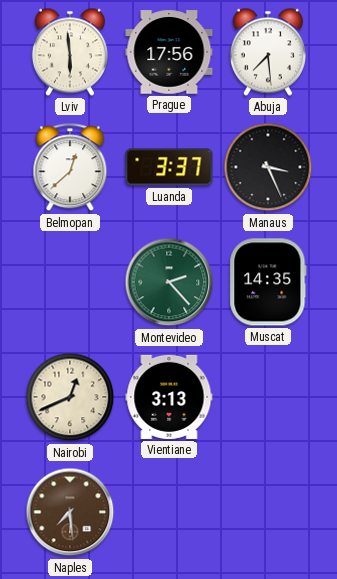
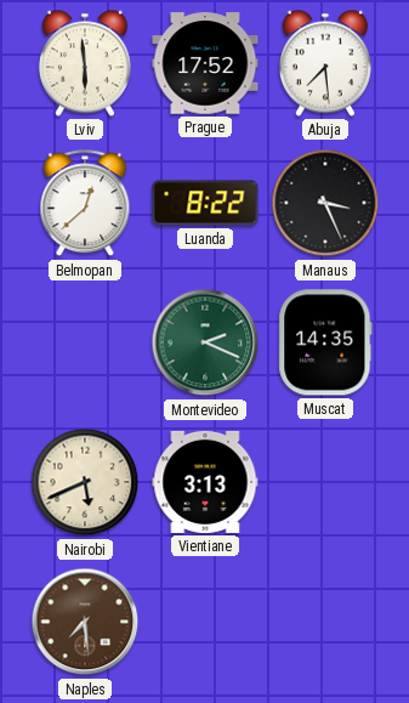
Prague: 17:56 -> 17:52
Luanda: 3:37 -> 8:22
Montevideo: 2:23 -> 2:19
Nairobi: 12:41 -> 5:41
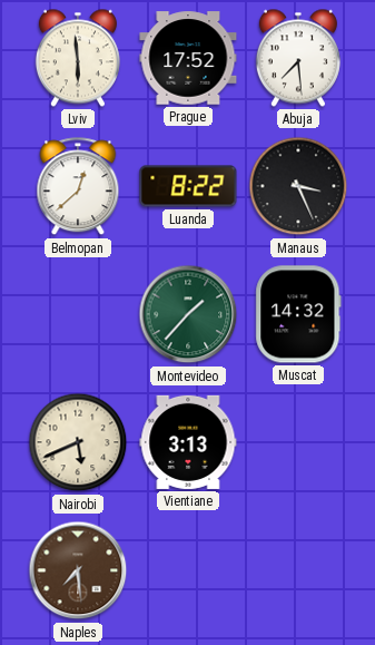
Montevideo: 2:19 -> 1:37
Muscat: 14:35 -> 14:32
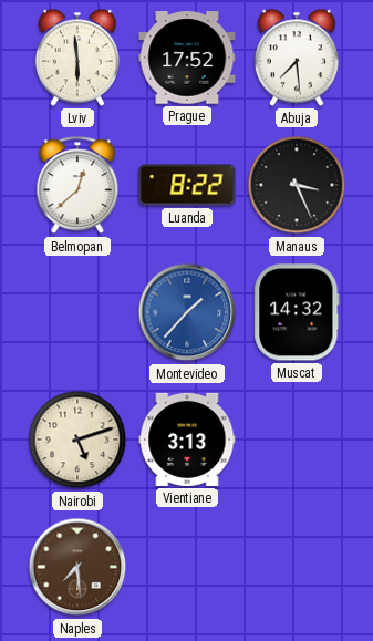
Montevideo dial: green -> blue
Nairobi: 5:41 -> 5:12
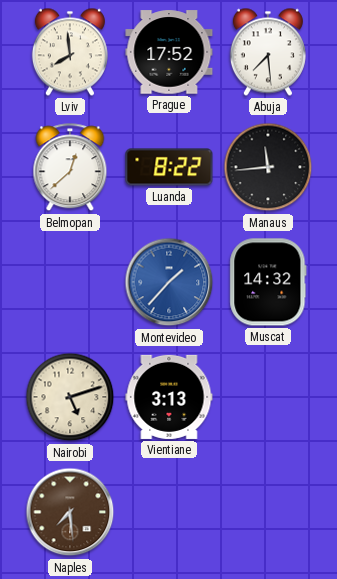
Lviv: 5:59 -> 7:59
Manaus: 3:26 -> 11:44
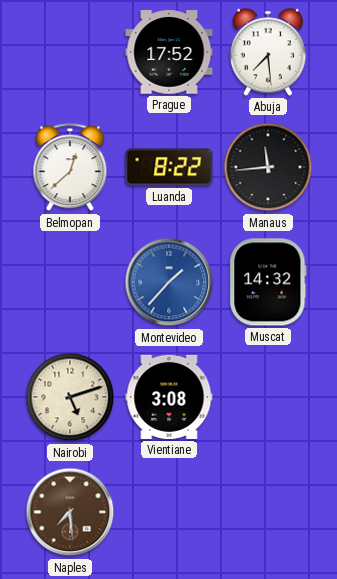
Lviv: 7:59 -> none
Vientiane: 3:13 -> 3:08
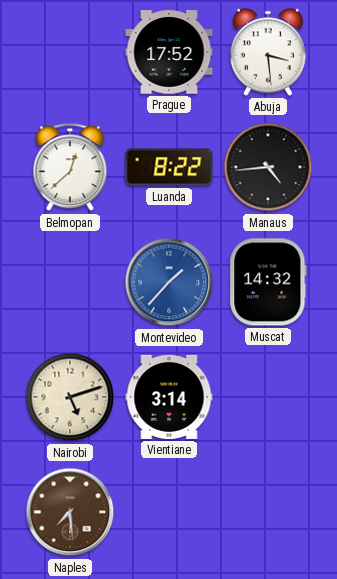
Abuja: 7:29 -> 3:29
Manaus: 11:44 -> 4:44
Vientiane: 3:08 -> 3:14
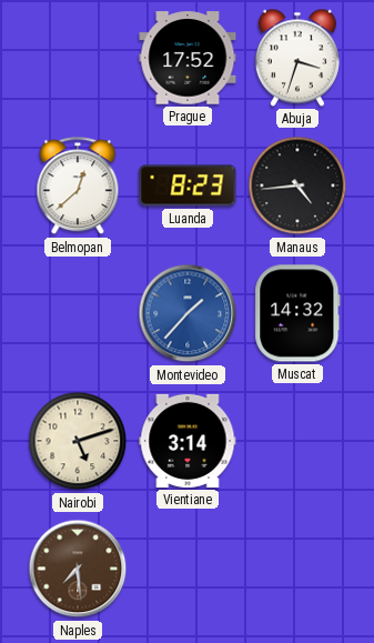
Abuja: 3:29 -> 3:33
Luanda: 8:22 -> 8:23
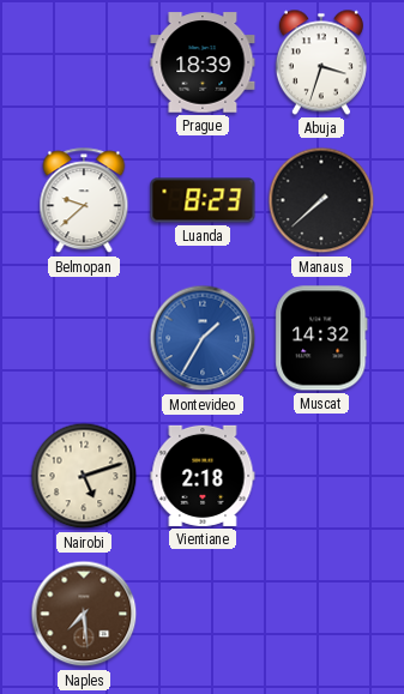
Prague: 17:52 -> 18:39
Belmopan: 12:38 -> 9:38
Manaus: 4:44 -> 7:38
Montevideo: 1:37 -> 1:35
Vientiane: 3:14 -> 2:18
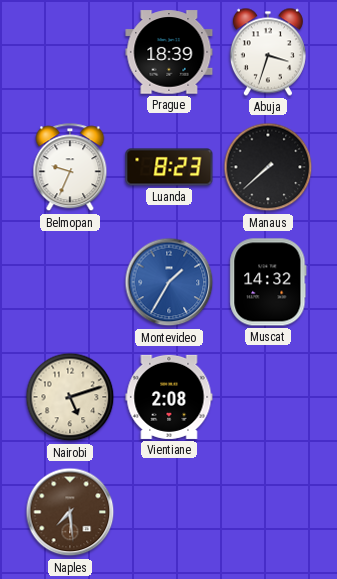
Belmopan: 9:38 -> 9:34
Vientiane: 2:18 -> 2:08
